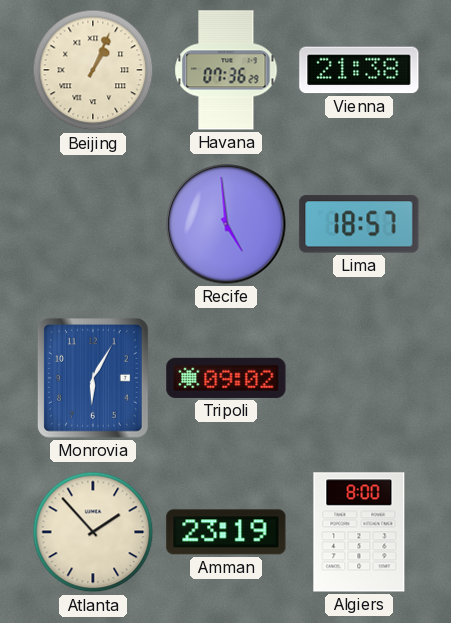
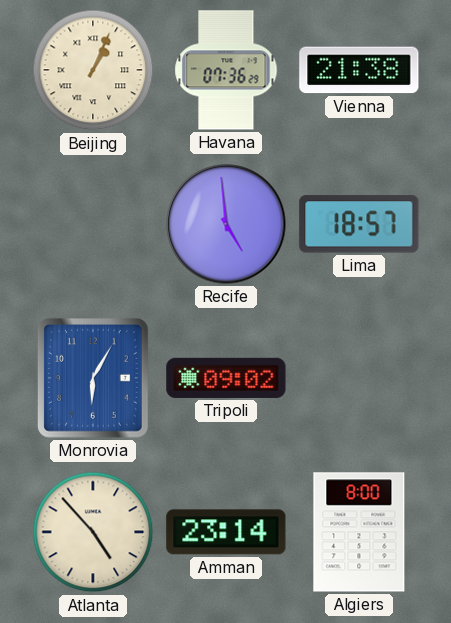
Atlanta: 1:53 -> 4:53
Amman: 23:19 -> 23:14
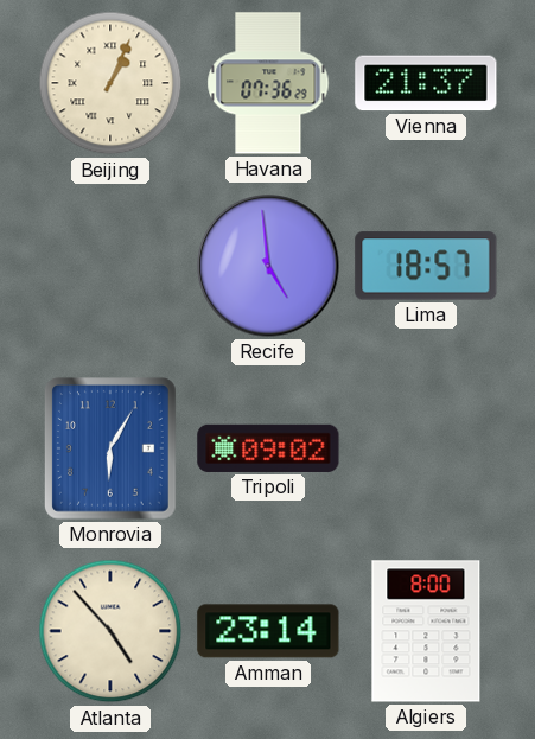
Vienna: 21:38 -> 21:37
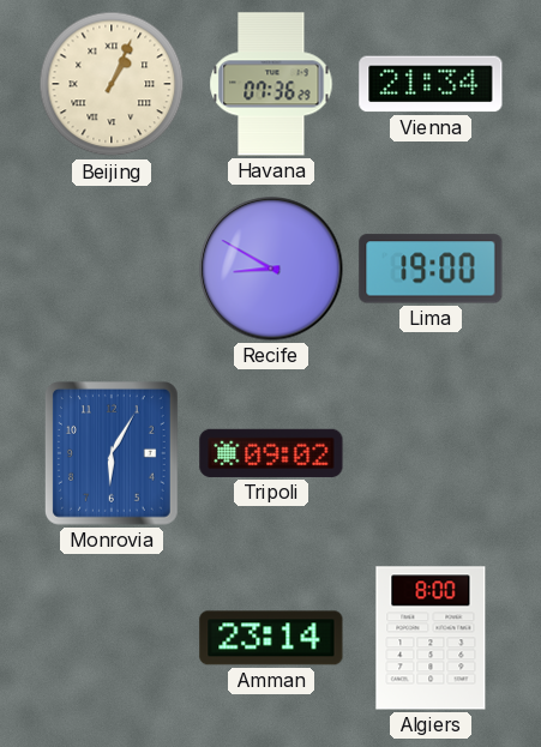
Vienna: 21:37 -> 21:34
Recife: 4:59 -> 8:50
Lima: 18:57 -> 19:00
Atlanta: 4:53 -> none
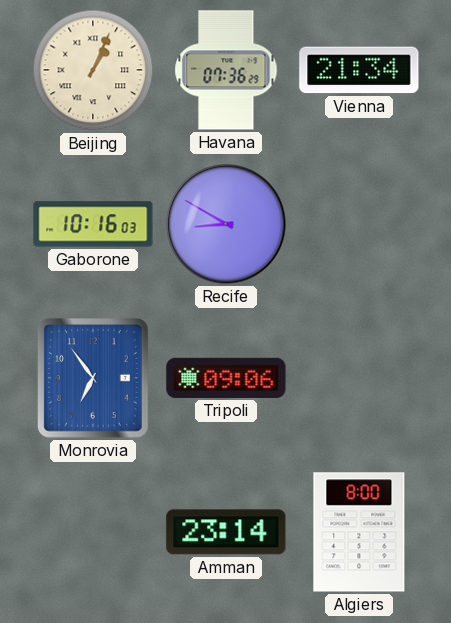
Gaborone: none -> 10:16
Lima: 19:00 -> none
Monrovia: 6:05 -> 6:54
Tripoli: 09:02 -> 09:06
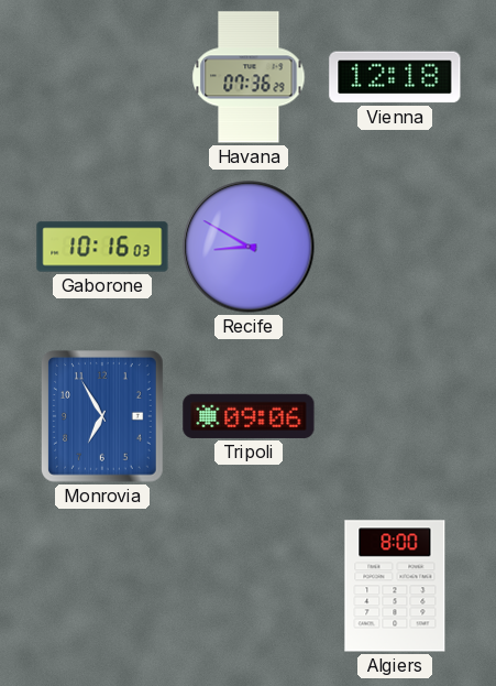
Beijing: 1:04 -> none
Vienna: 21:34 -> 12:18
Monrovia: 6:54 -> 6:55
Amman: 23:14 -> none
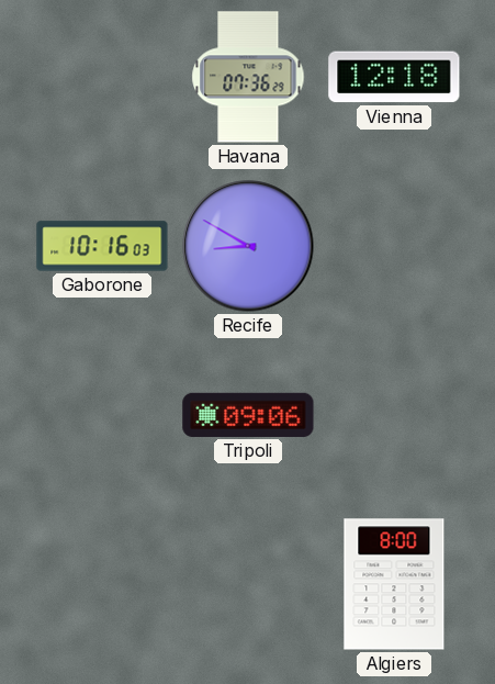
Monrovia: 6:55 -> none
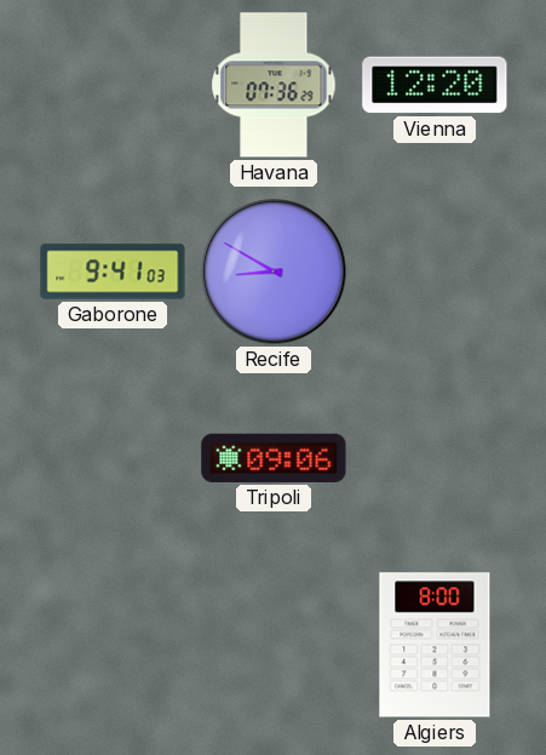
Vienna: 12:18 -> 12:20
Gaborone: 10:16 -> 9:41
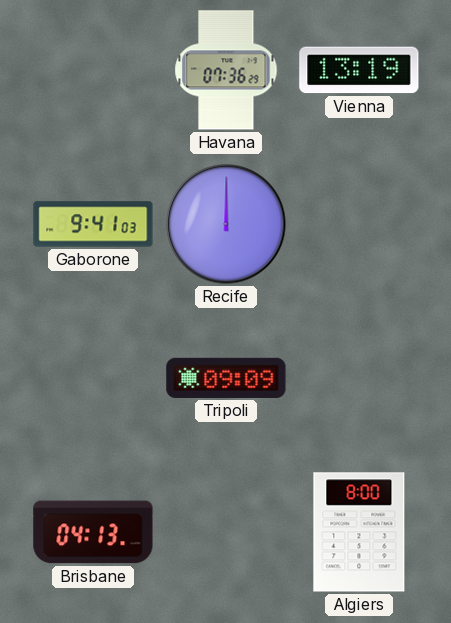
Vienna: 12:20 -> 13:19
Recife: 8:50 -> 12:00
Tripoli: 09:06 -> 09:09
Brisbane: none -> 04:13
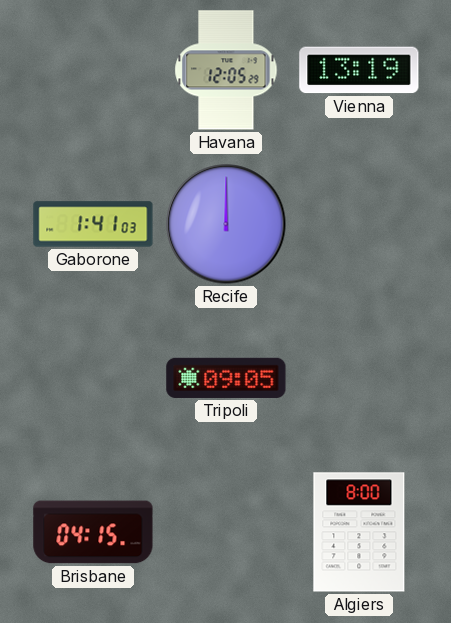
Havana: 07:36 -> 12:05
Gaborone: 9:41 -> 1:41
Tripoli: 09:09 -> 09:05
Brisbane: 04:13 -> 04:15
